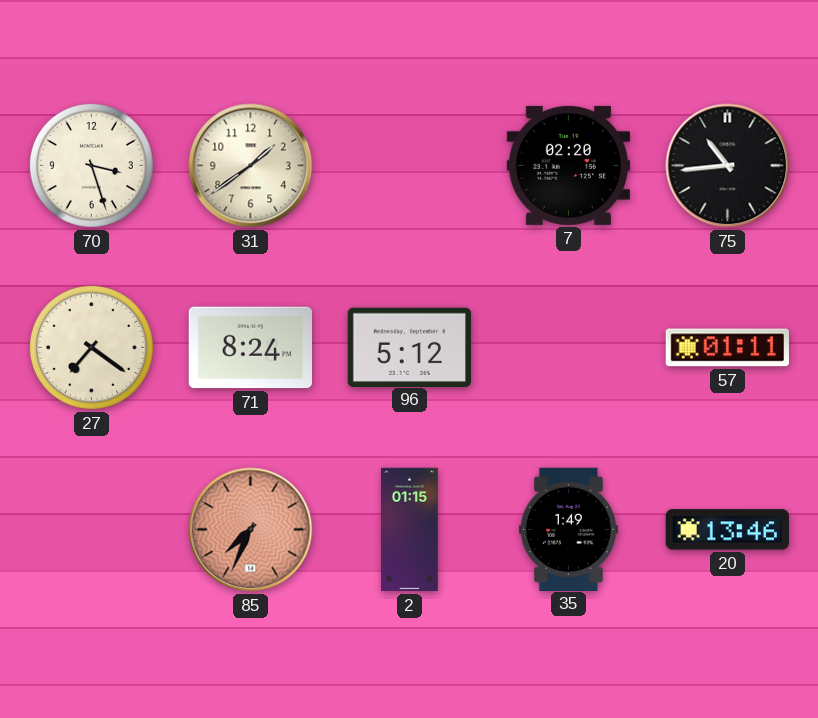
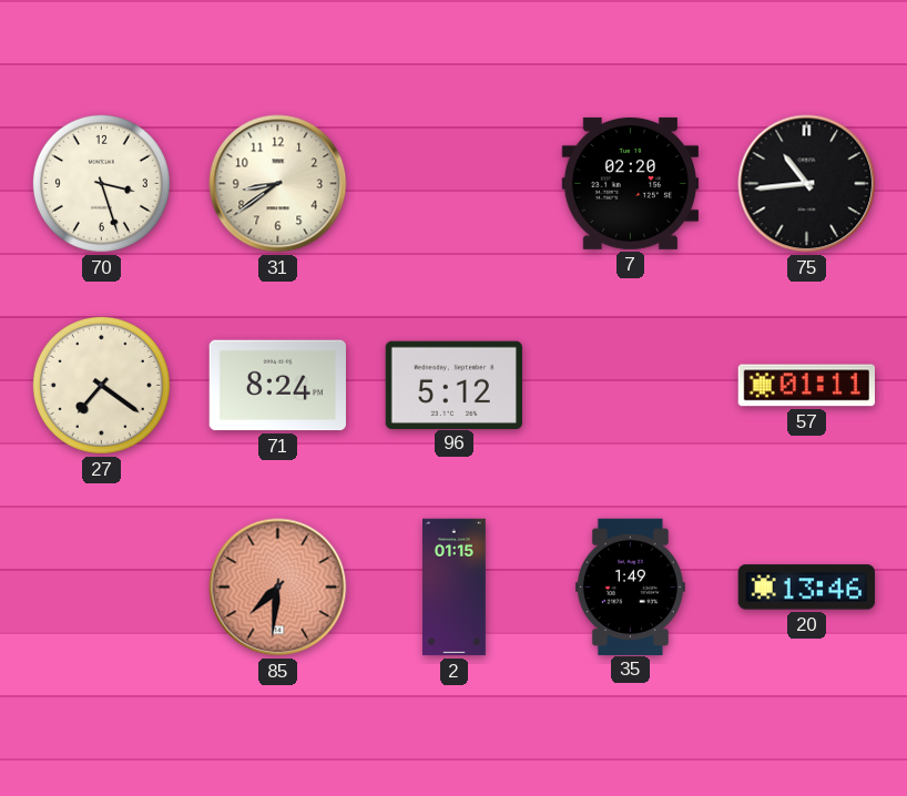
31: 1:39 -> 8:39
85: 7:34 -> 7:31
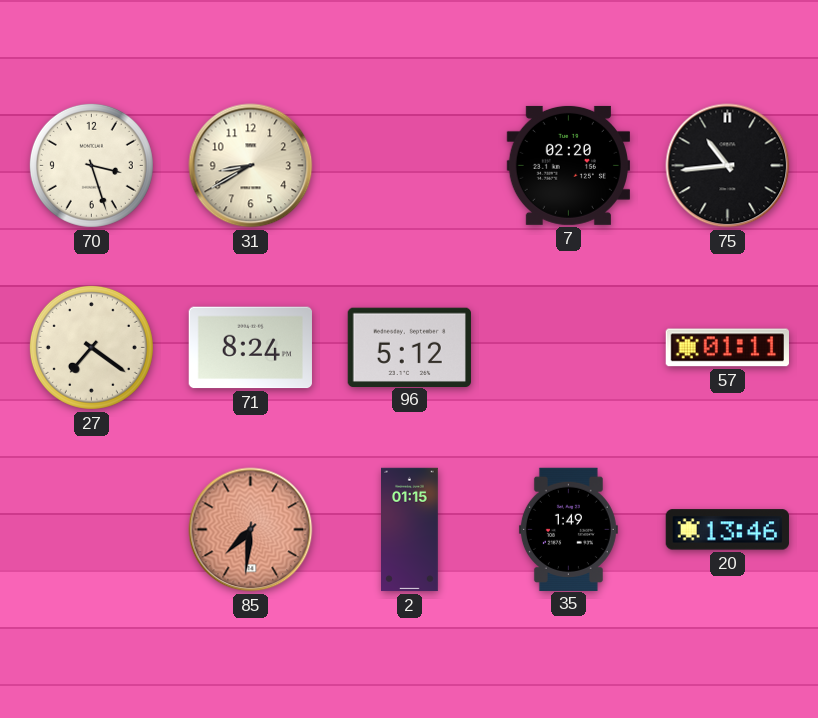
31: 8:39 -> 8:40
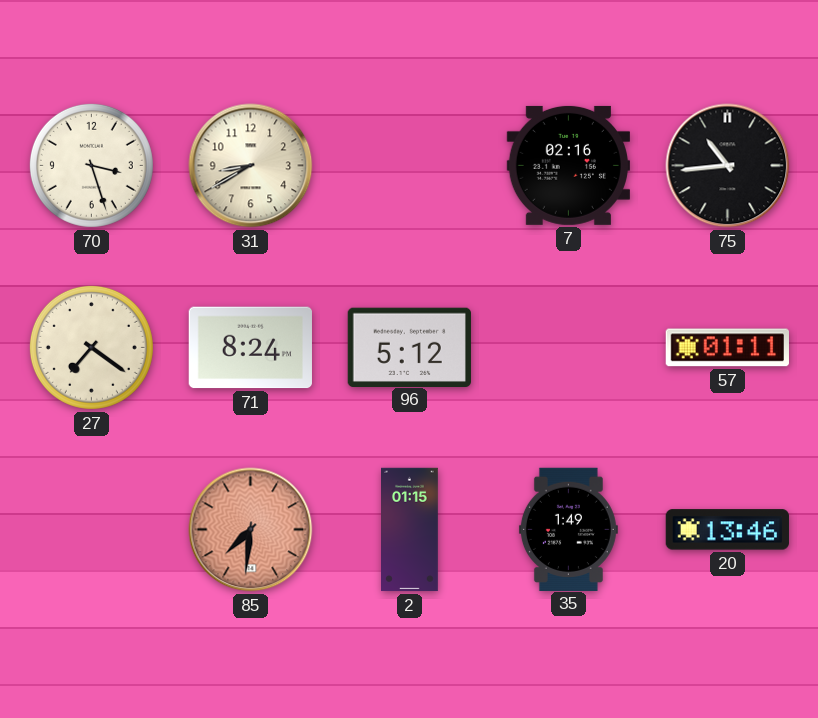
7: 02:20 -> 02:16
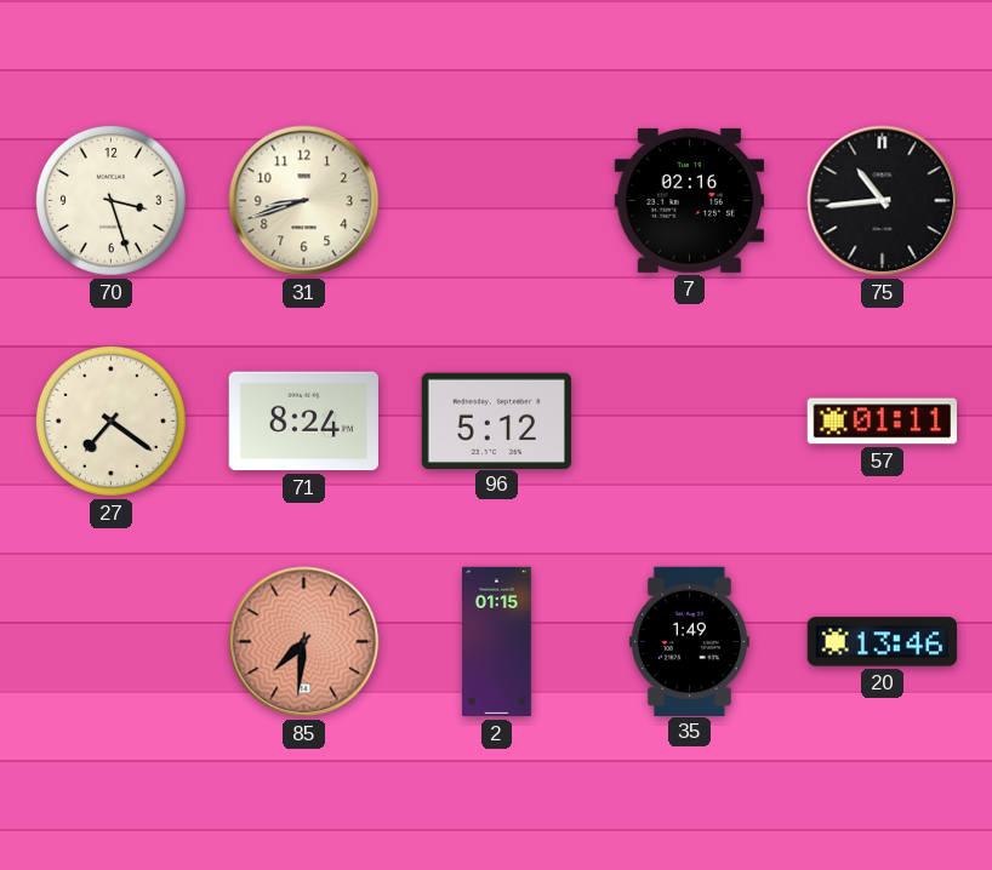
31: 8:40 -> 8:42
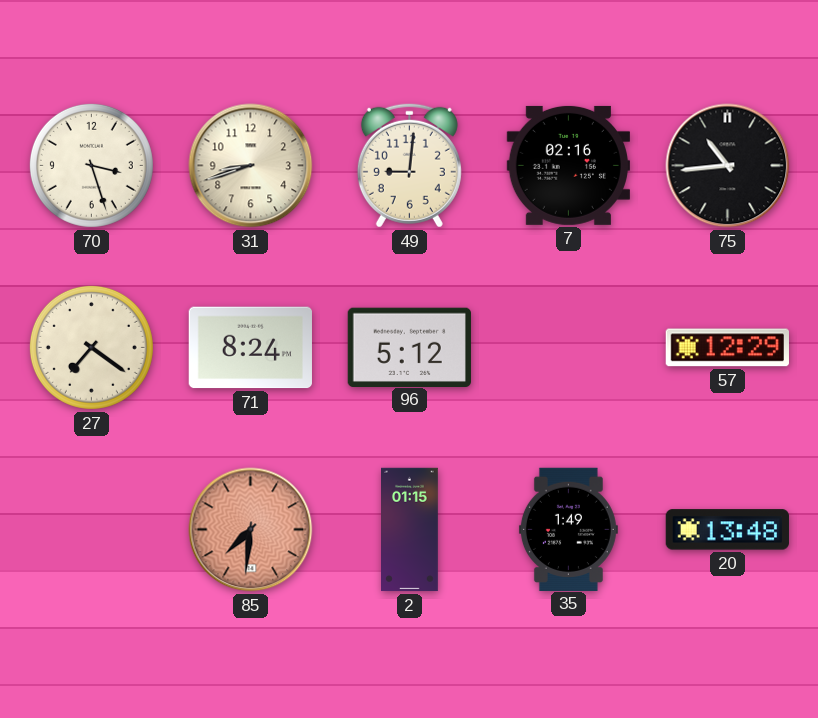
49: none -> 9:01
57: 01:11 -> 12:29
20: 13:46 -> 13:48
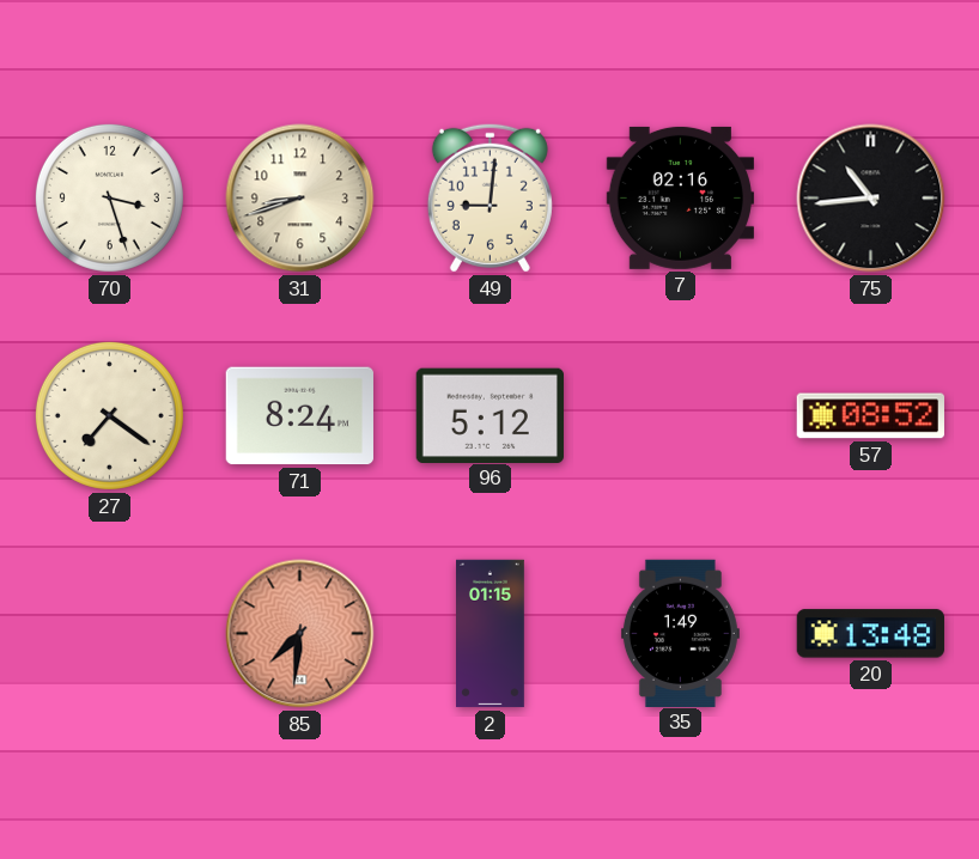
57: 12:29 -> 08:52
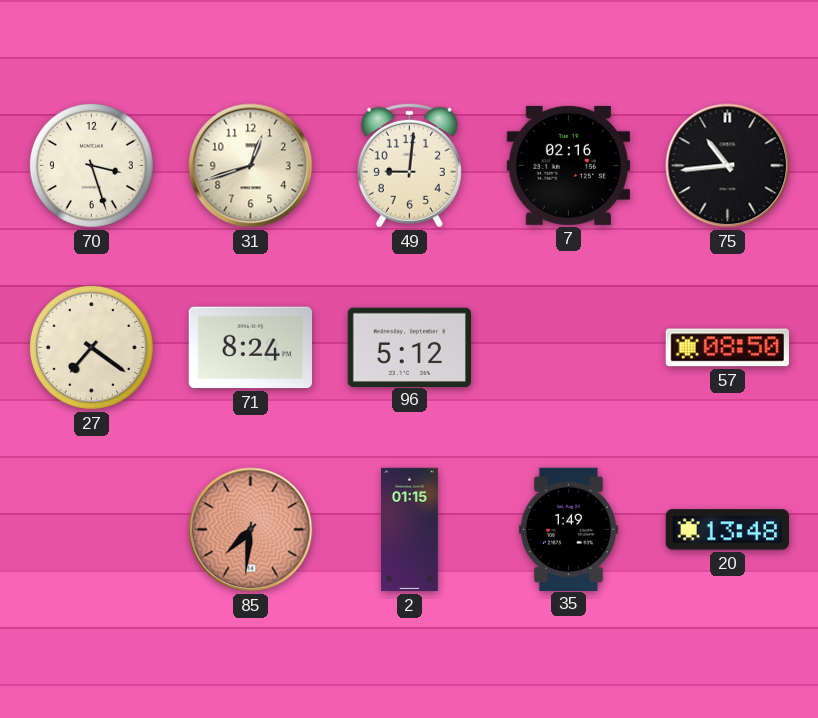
31: 8:42 -> 12:42
57: 08:52 -> 08:50
